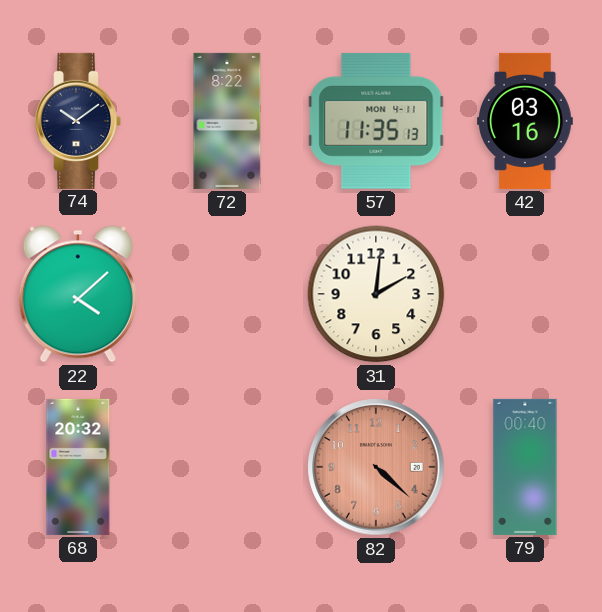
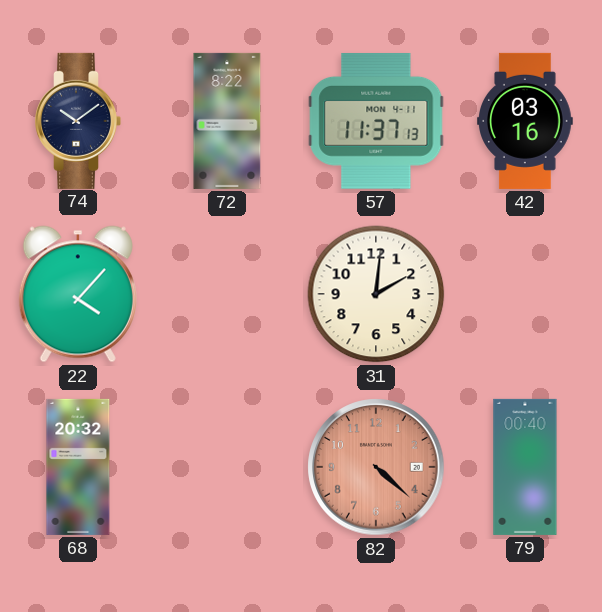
57: 11:35 -> 11:37
22: 4:08 -> 4:07
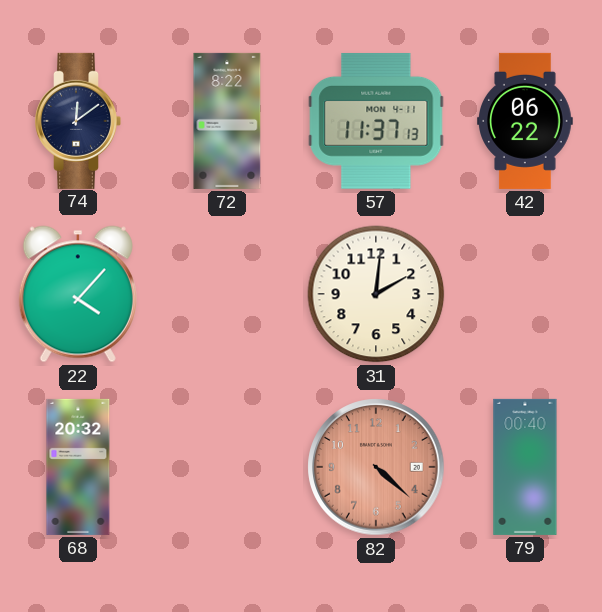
74: 10:09 -> 12:09
42: 03:16 -> 06:22
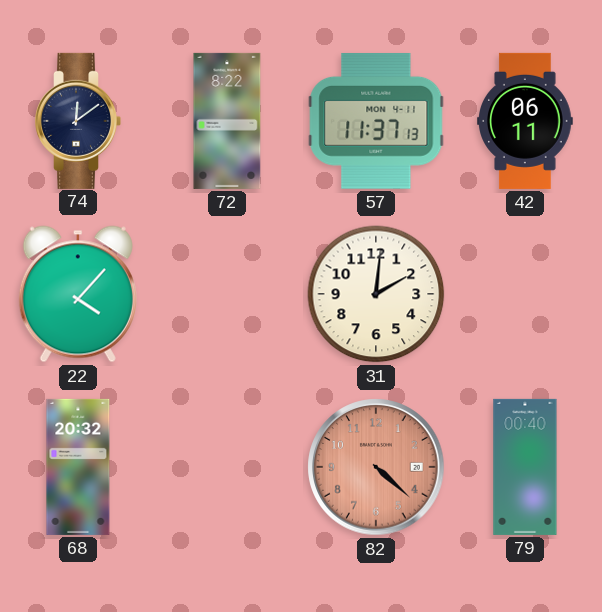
42: 06:22 -> 06:11
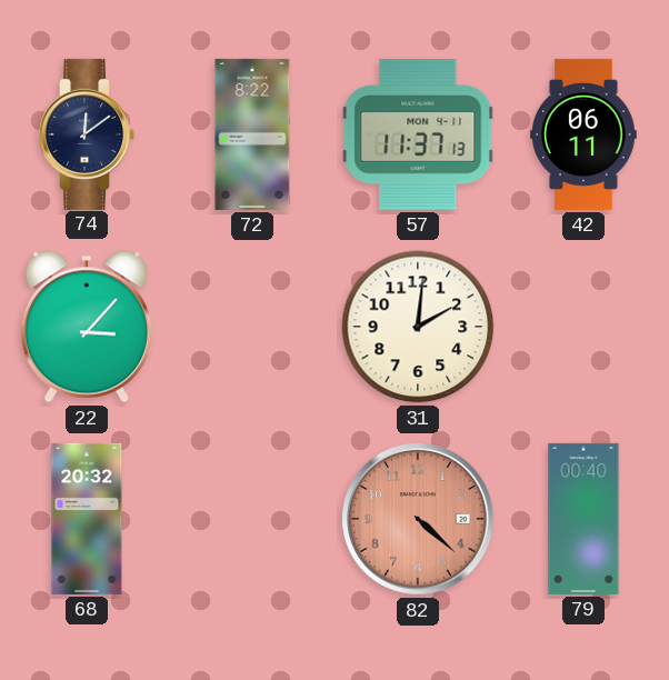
22: 4:07 -> 3:07
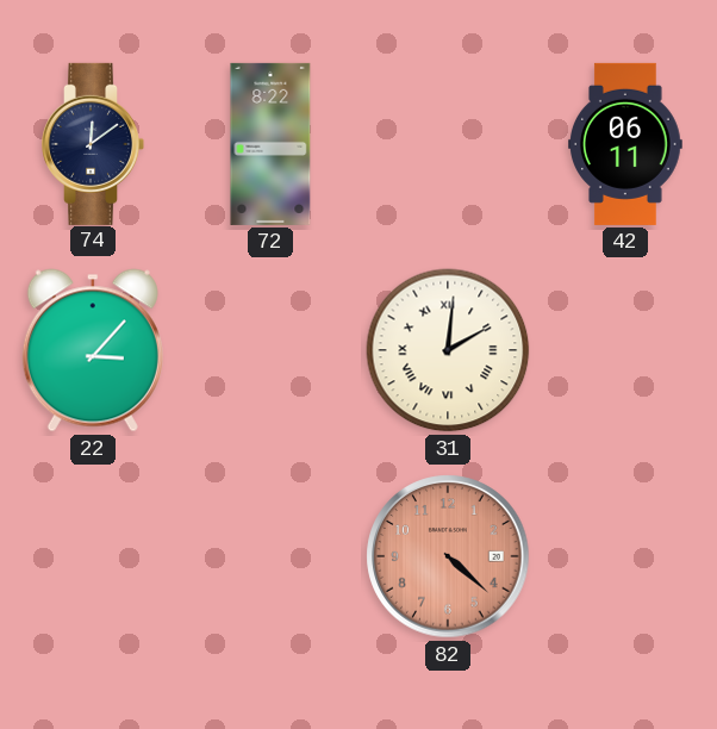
57: 11:37 -> none
31 numerals: Arabic -> Roman
68: 20:32 -> none
79: 00:40 -> none
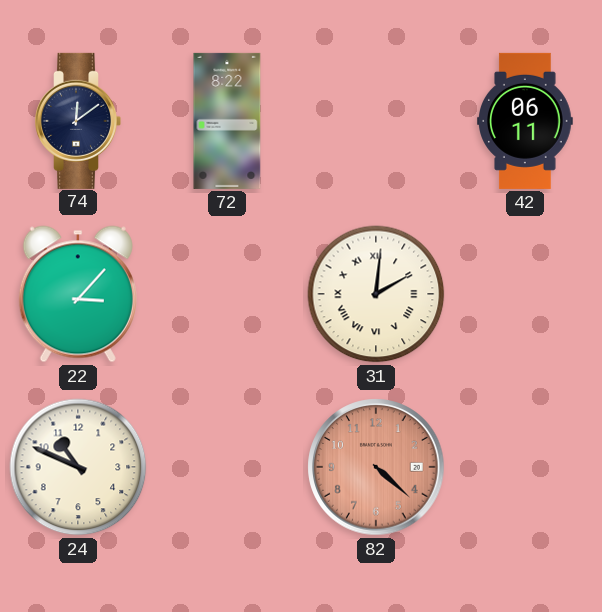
24: none -> 10:49
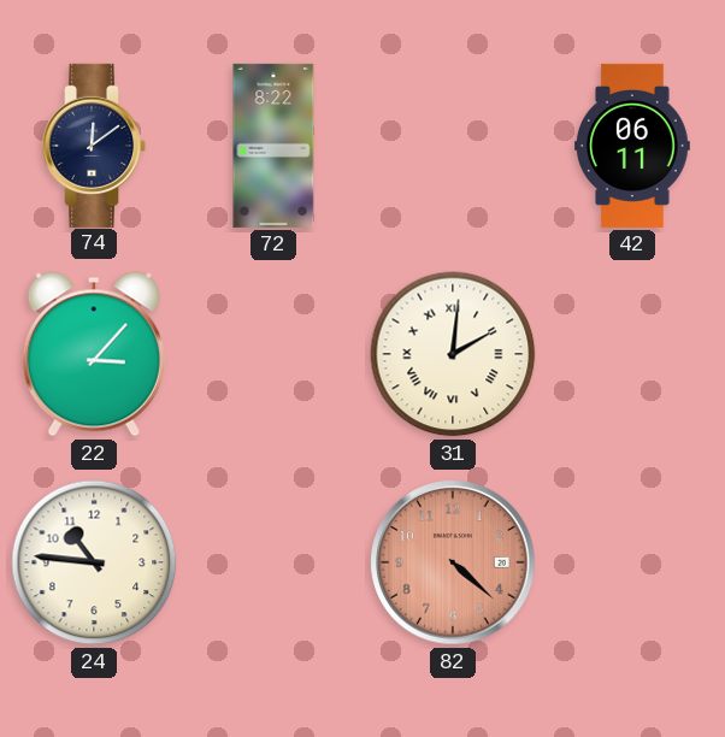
24: 10:49 -> 10:46
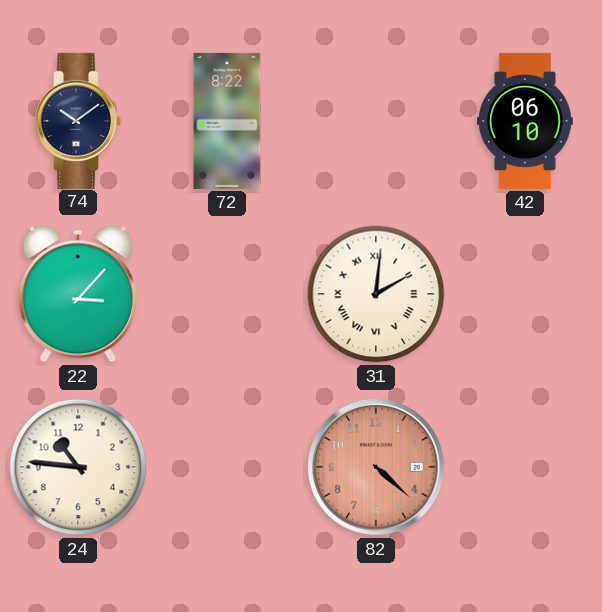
74: 12:09 -> 10:09
42: 06:11 -> 06:10
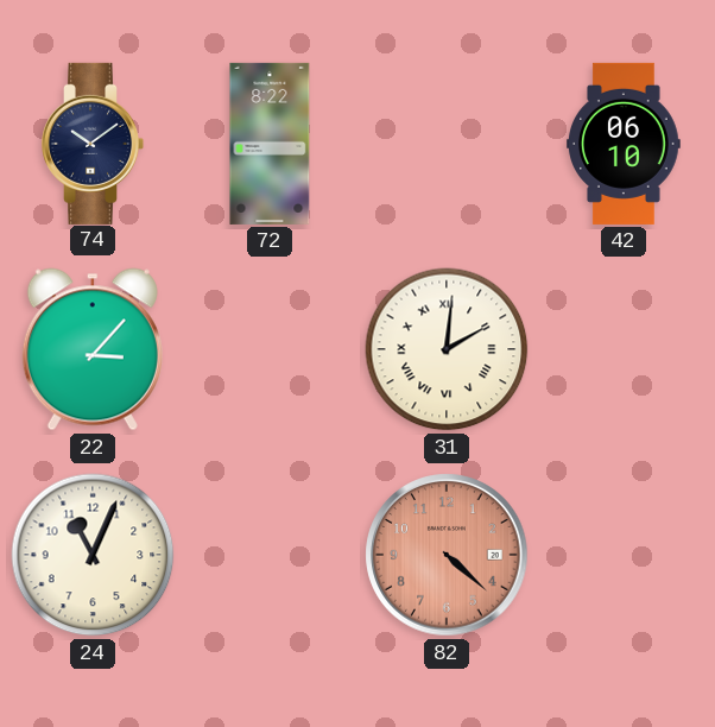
24: 10:46 -> 11:04
